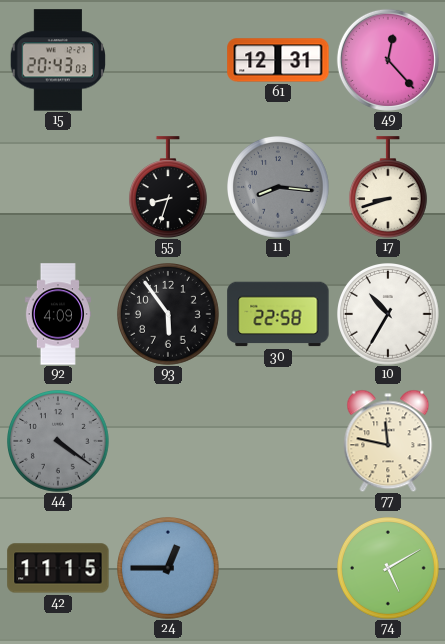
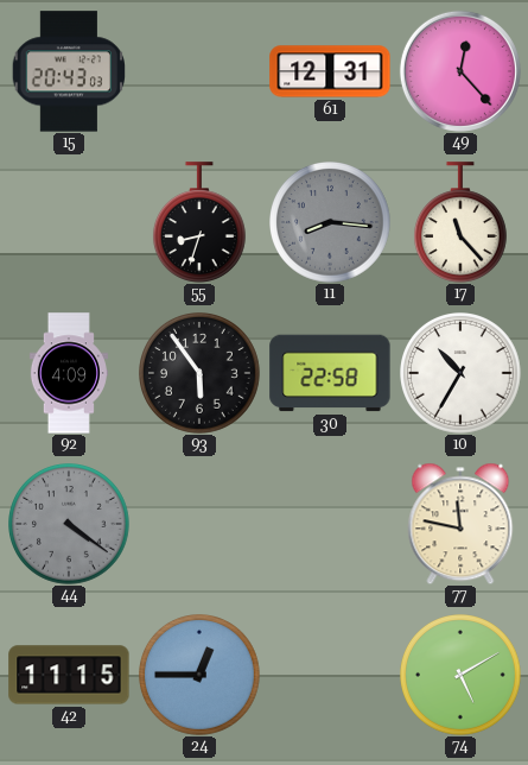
17: 8:42 -> 11:23
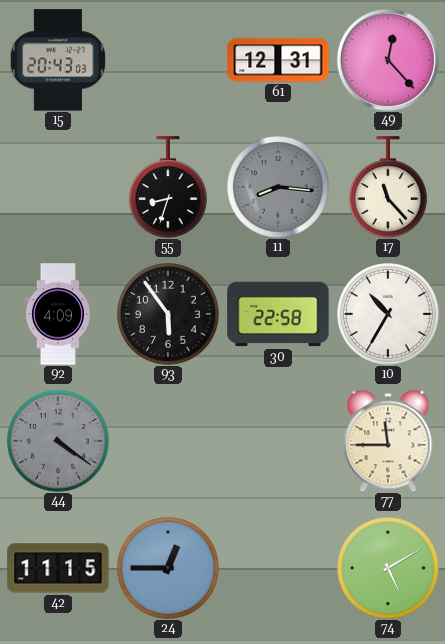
77: 11:47 -> 11:45
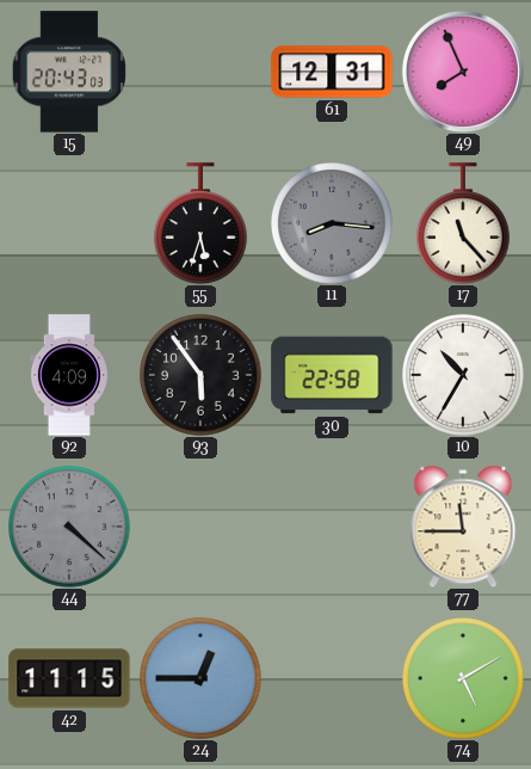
49: 12:23 -> 7:56
55: 8:33 -> 5:33
44: 4:21 -> 4:22
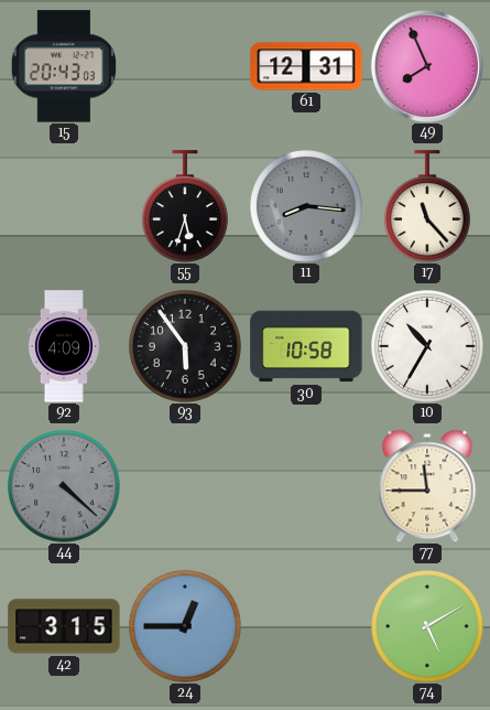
30: 22:58 -> 10:58
42: 11:15 -> 3:15
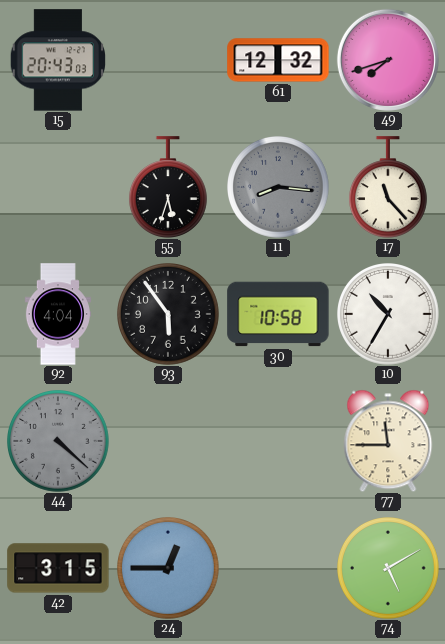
61: 12:31 -> 12:32
49: 7:56 -> 7:42
92: 4:09 -> 4:04
